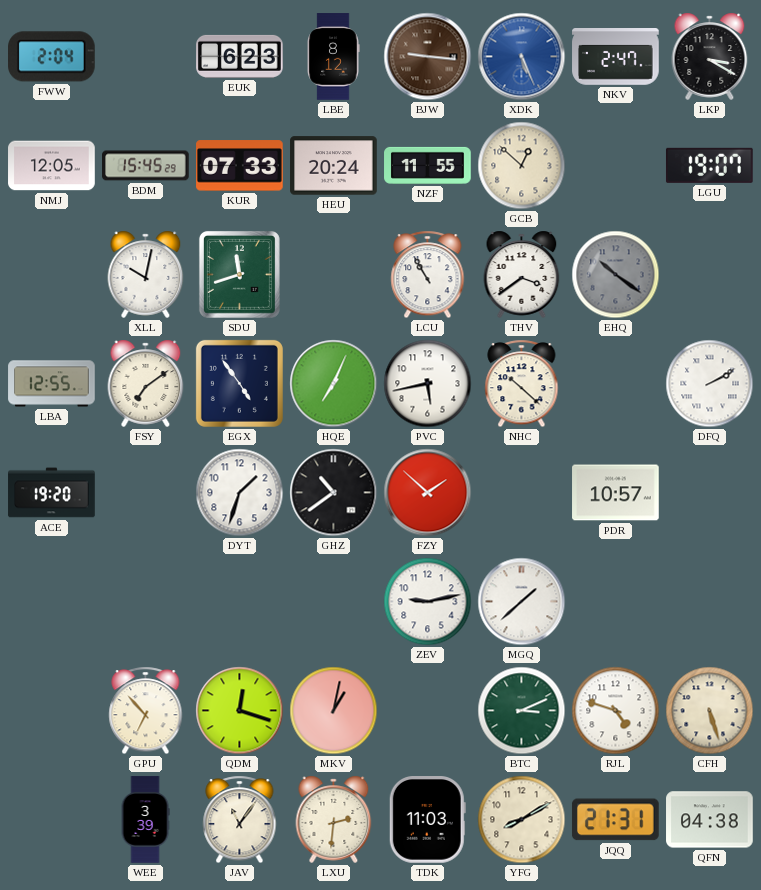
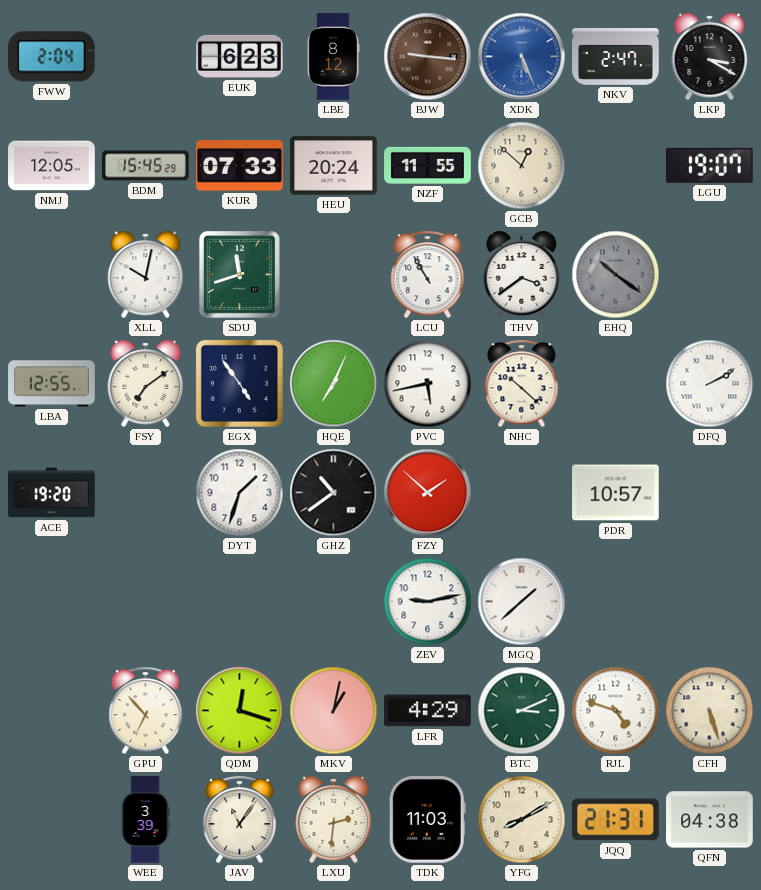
LFR: none -> 4:29
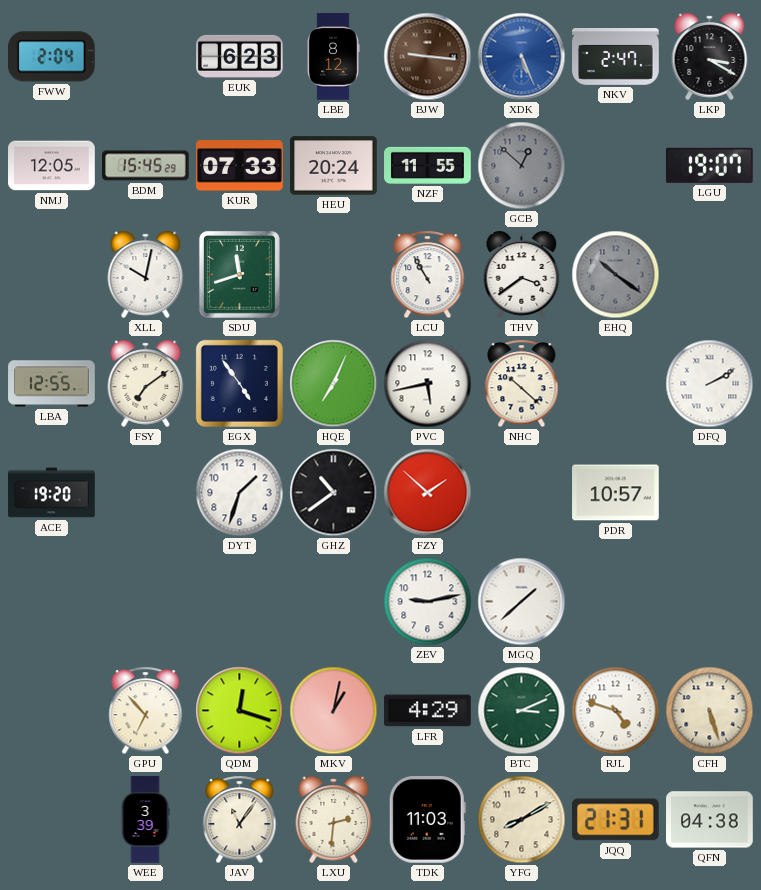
GCB dial: cream -> grey
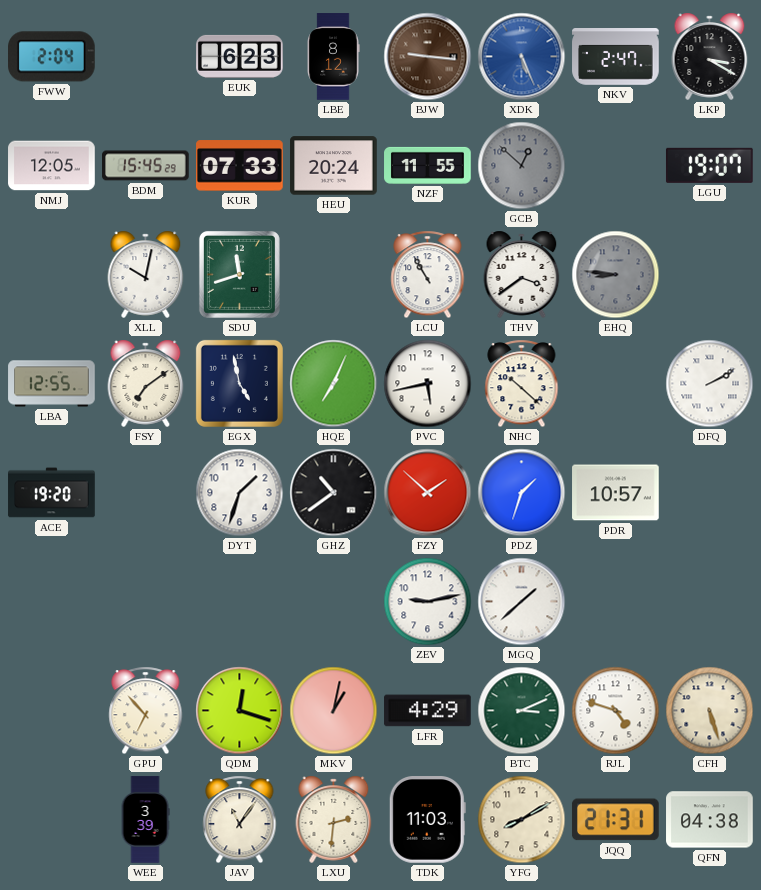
EHQ: 10:21 -> 8:46
EGX: 4:54 -> 4:58
PDZ: none -> 1:33
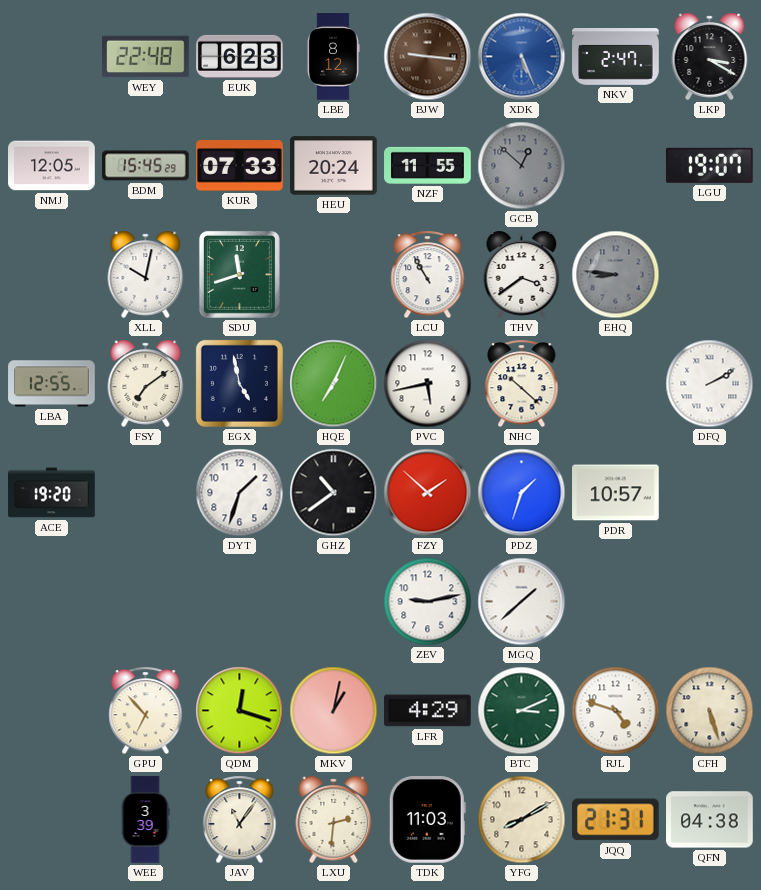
FWW: 2:04 -> none
WEY: none -> 22:48
